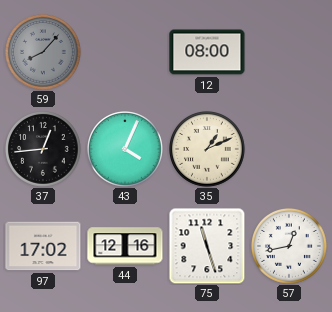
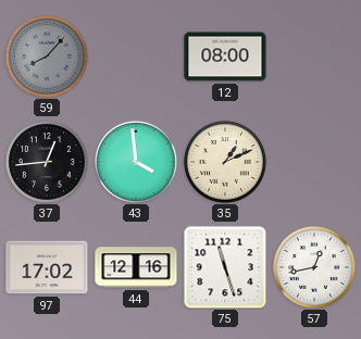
43: 4:04 -> 3:59
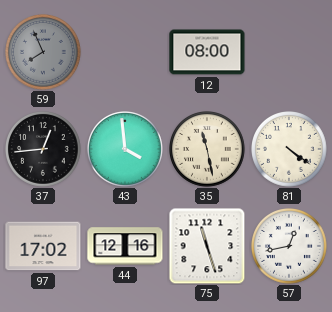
59: 8:07 -> 7:56
35: 1:11 -> 11:28
81: none -> 4:21
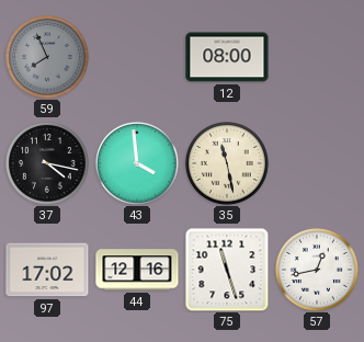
37: 12:44 -> 4:17
81: 4:21 -> none
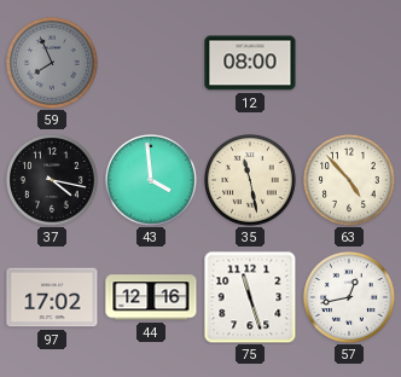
63: none -> 4:53
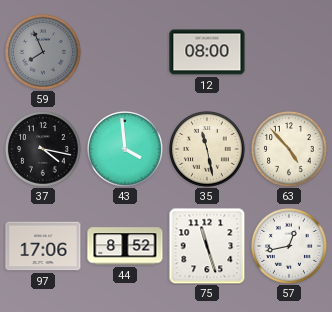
97: 17:02 -> 17:06
44: 12:16 -> 8:52
